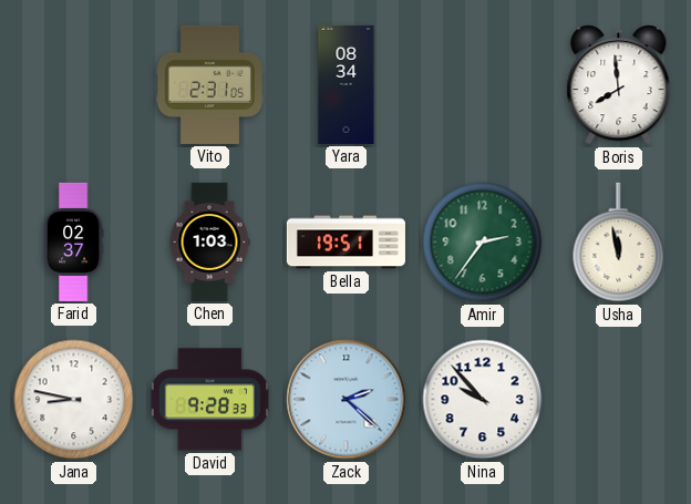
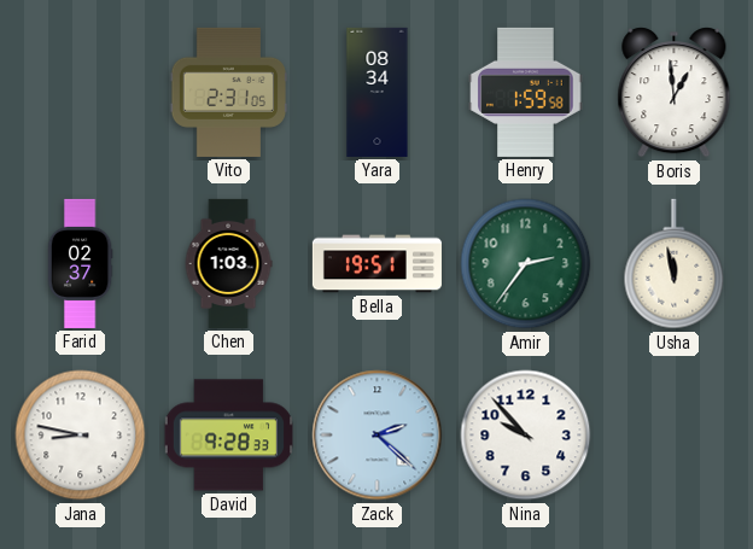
Henry: none -> 1:59
Boris: 7:59 -> 12:59
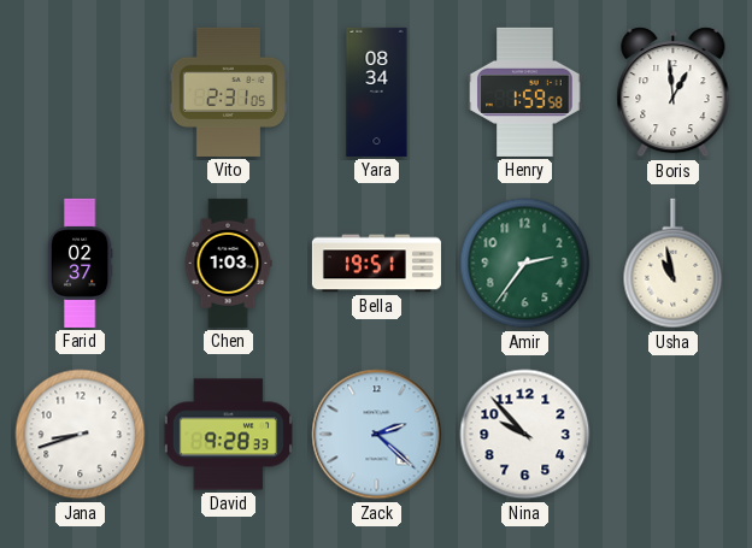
Usha: 11:58 -> 10:58
Jana: 8:47 -> 8:42
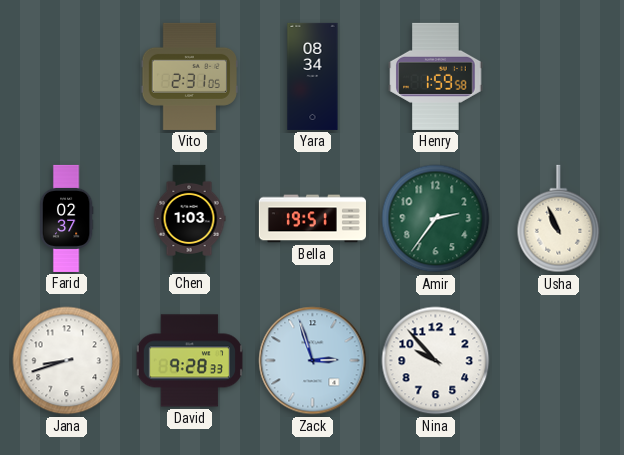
Boris: 12:59 -> none
Usha: 10:58 -> 10:56
Zack: 2:22 -> 2:57
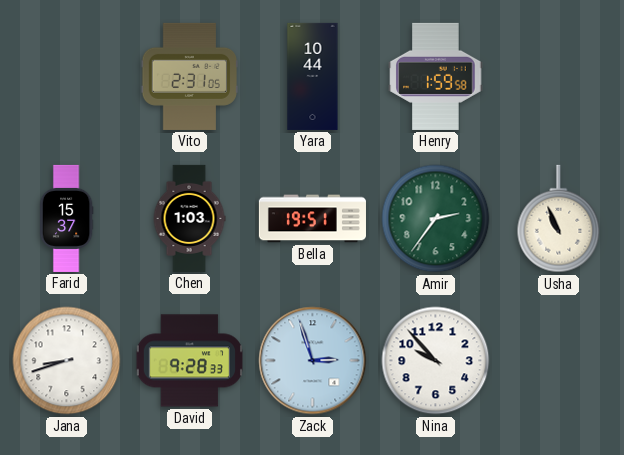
Yara: 08:34 -> 10:44
Farid: 02:37 -> 15:37
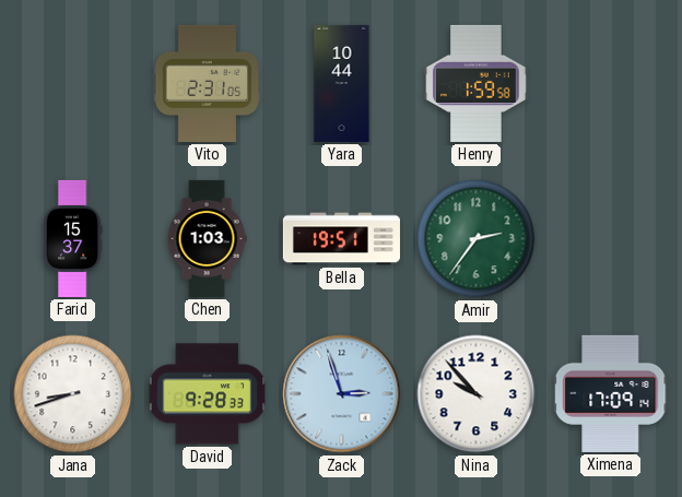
Usha: 10:56 -> none
Ximena: none -> 17:09
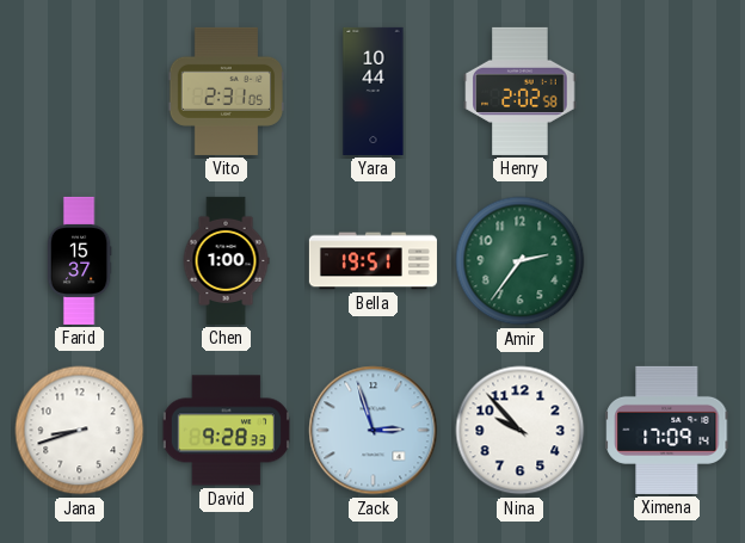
Henry: 1:59 -> 2:02
Chen: 1:03 -> 1:00
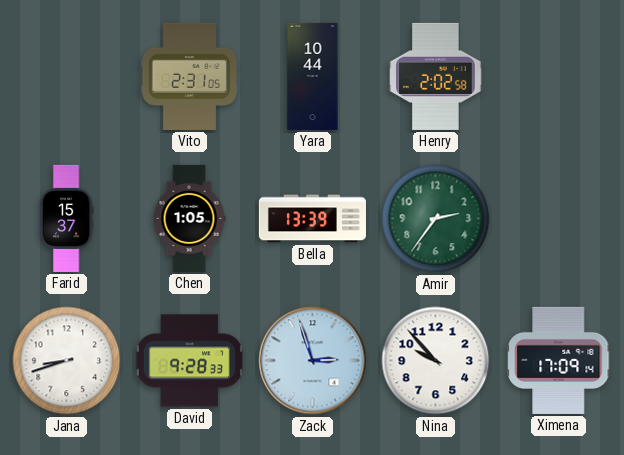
Chen: 1:00 -> 1:05
Bella: 19:51 -> 13:39
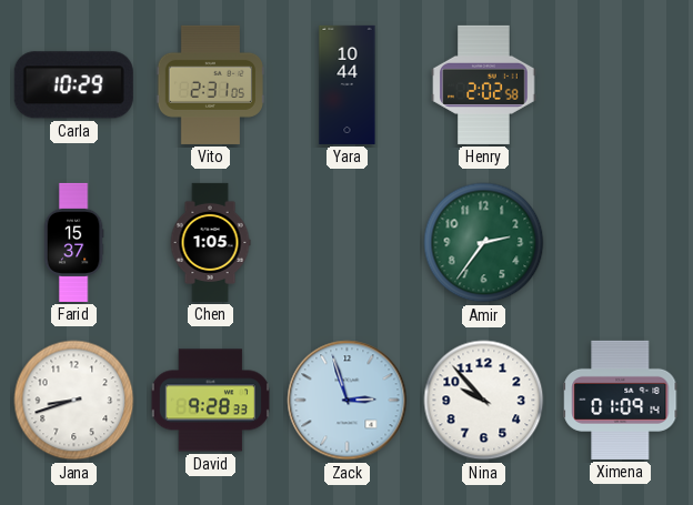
Carla: none -> 10:29
Bella: 13:39 -> none
Ximena: 17:09 -> 01:09
